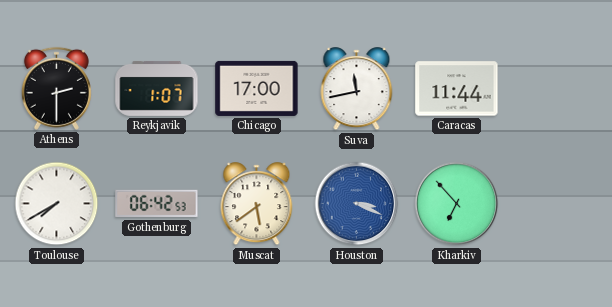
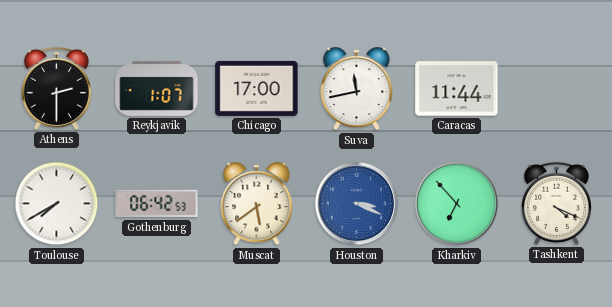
Tashkent: none -> 4:19
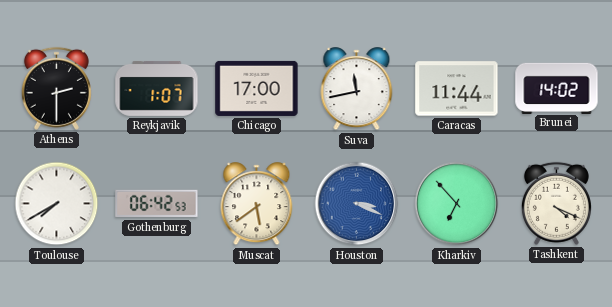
Brunei: none -> 14:02
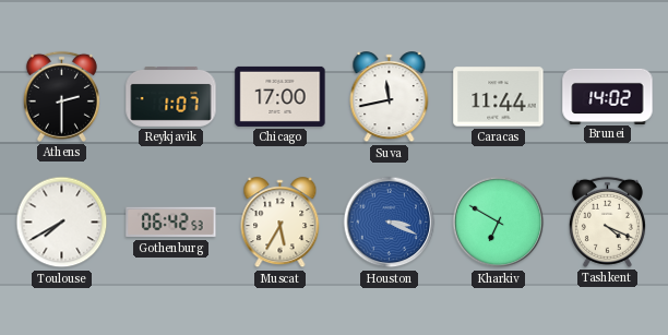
Muscat: 5:39 -> 5:35
Kharkiv: 6:53 -> 6:50
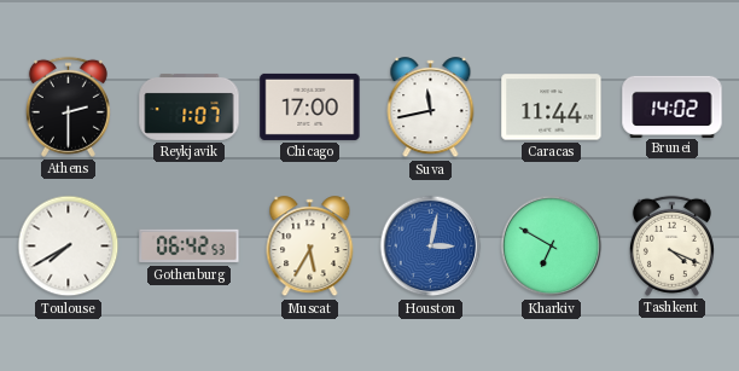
Houston: 3:19 -> 3:02
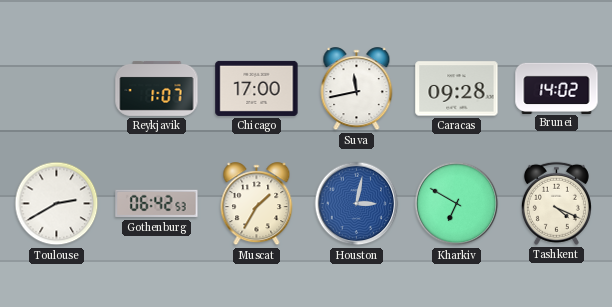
Athens: 2:30 -> none
Caracas: 11:44 -> 09:28
Toulouse: 7:40 -> 2:40
Muscat: 5:35 -> 1:35
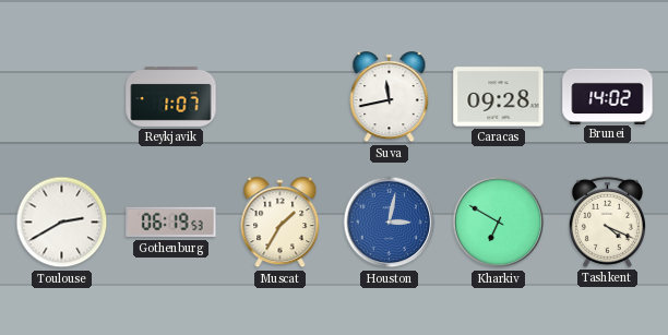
Chicago: 17:00 -> none
Gothenburg: 06:42 -> 06:19
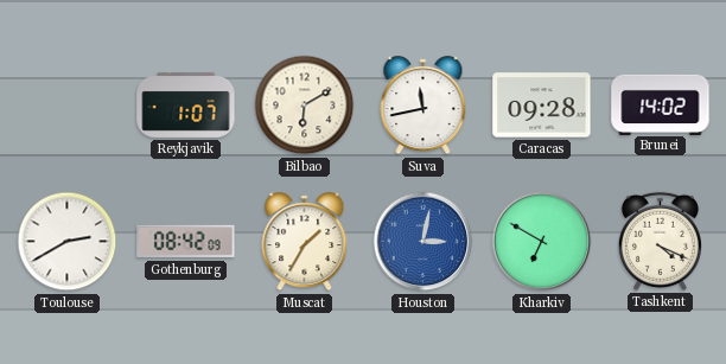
Bilbao: none -> 6:10
Gothenburg: 06:19 -> 08:42
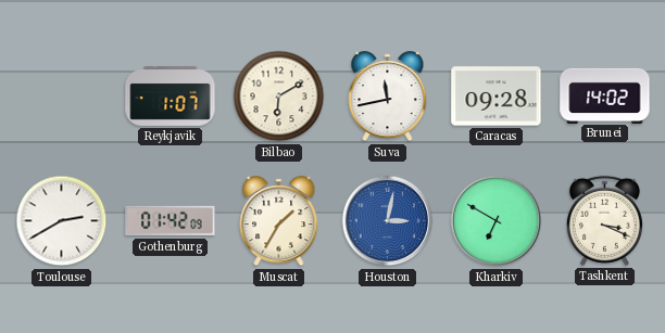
Gothenburg: 08:42 -> 01:42
Tashkent: 4:19 -> 3:19
